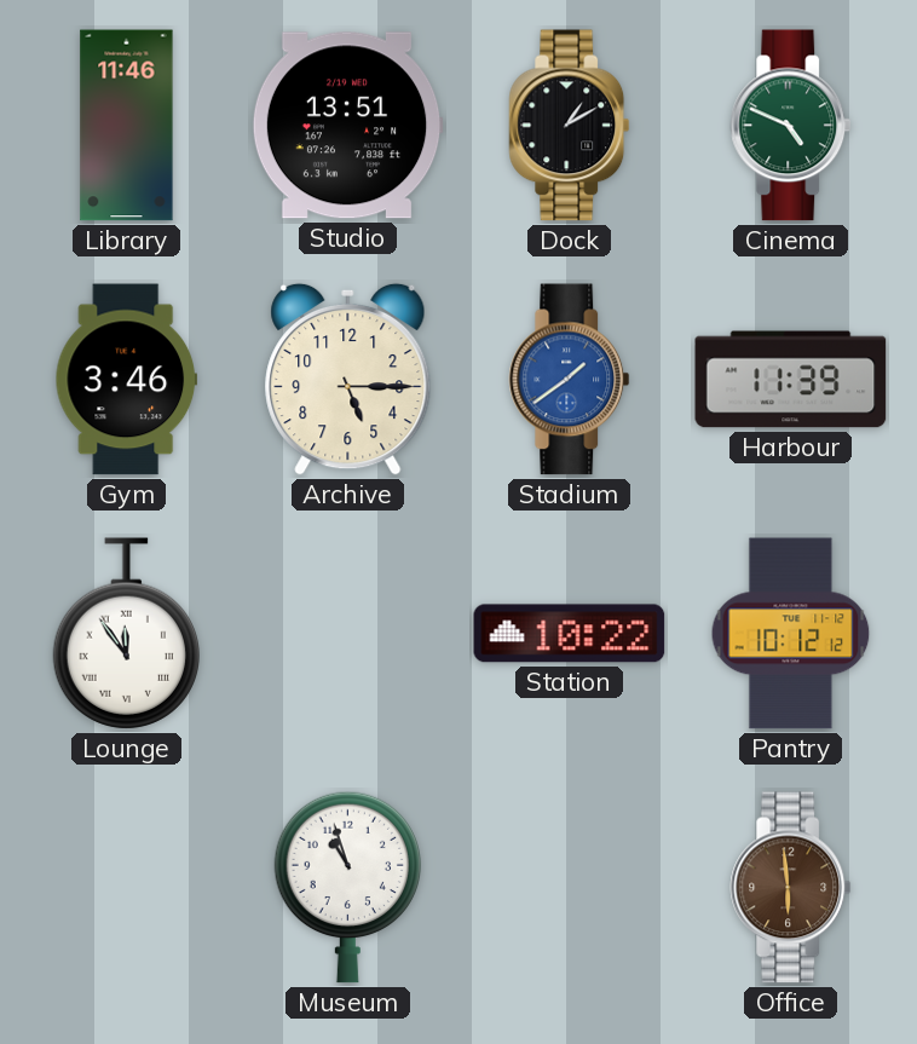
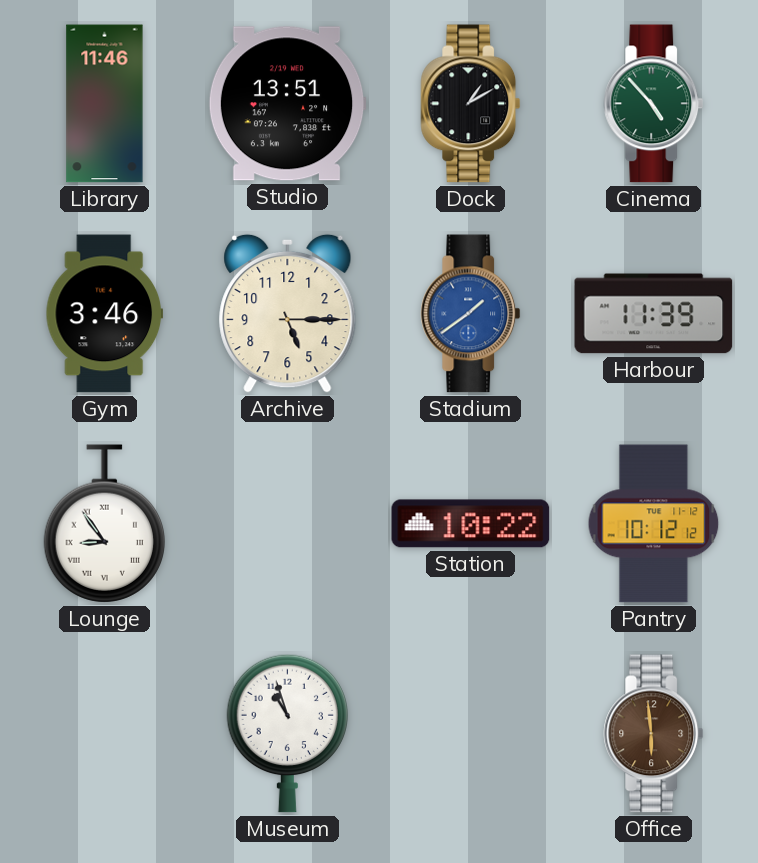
Cinema: 4:49 -> 4:53
Lounge: 11:54 -> 8:54
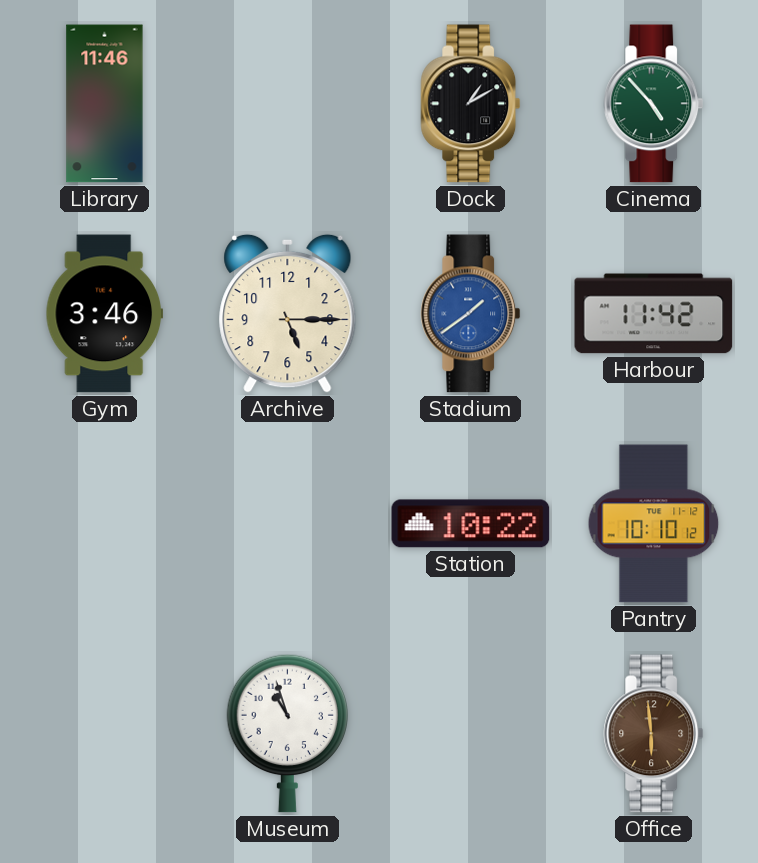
Studio: 13:51 -> none
Harbour: 11:39 -> 11:42
Lounge: 8:54 -> none
Pantry: 10:12 -> 10:10
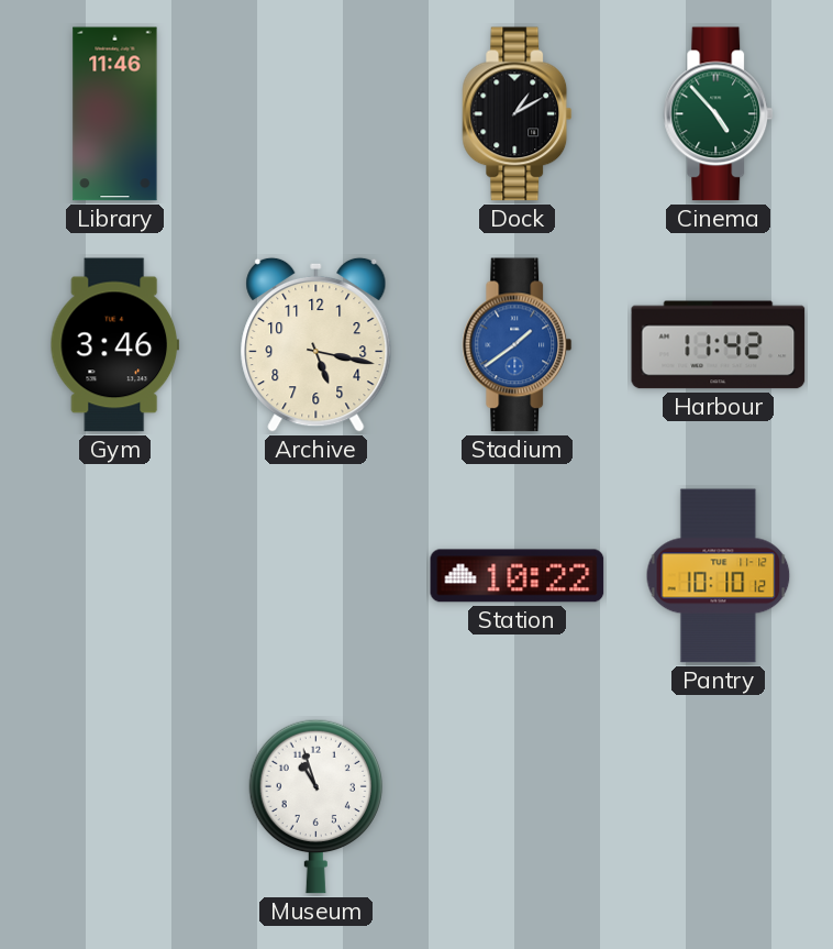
Archive: 5:15 -> 5:17
Office: 5:59 -> none
